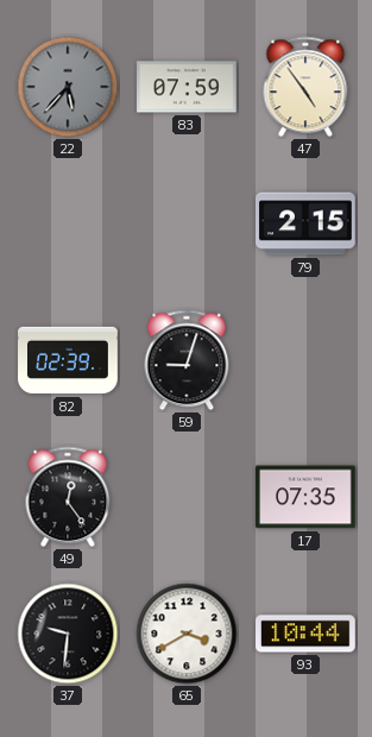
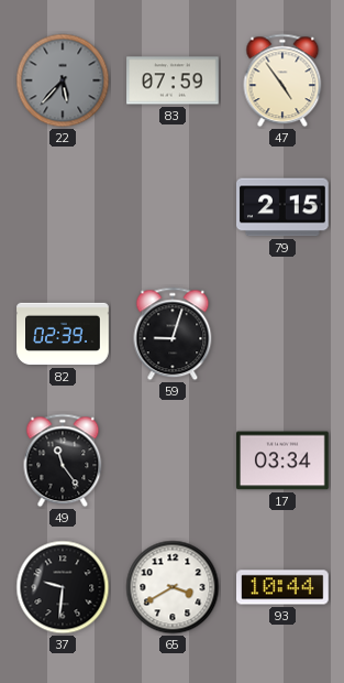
49: 12:24 -> 11:24
17: 07:35 -> 03:34
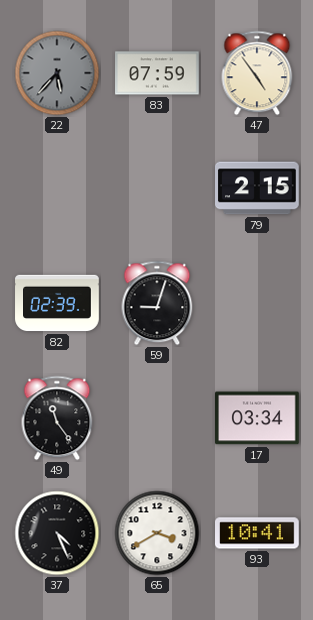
37: 9:31 -> 4:26
93: 10:44 -> 10:41
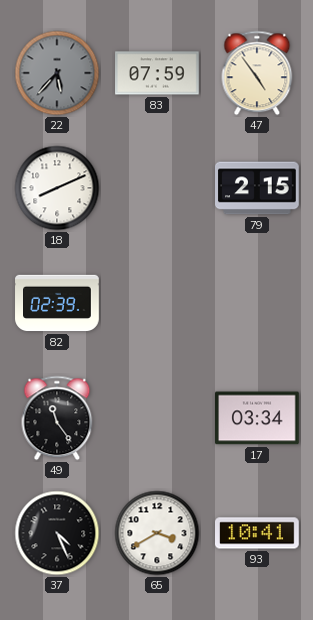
18: none -> 8:11
59: 9:03 -> none
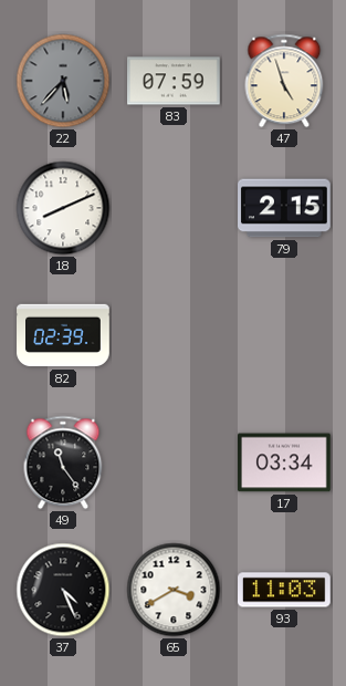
47: 4:54 -> 4:57
93: 10:41 -> 11:03
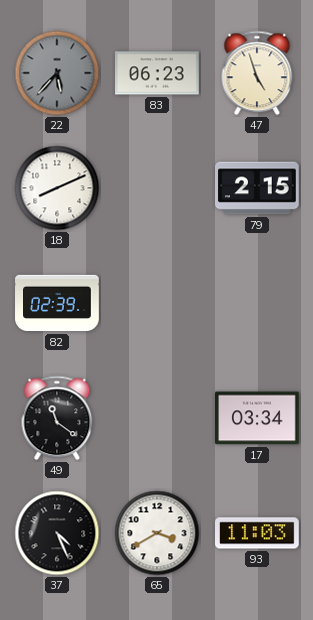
83: 07:59 -> 06:23
49: 11:24 -> 11:21
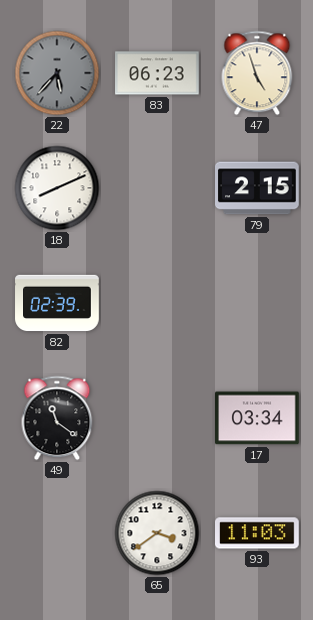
37: 4:26 -> none
65: 3:40 -> 3:39
